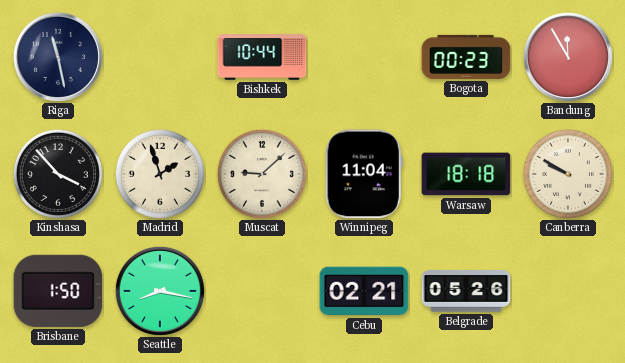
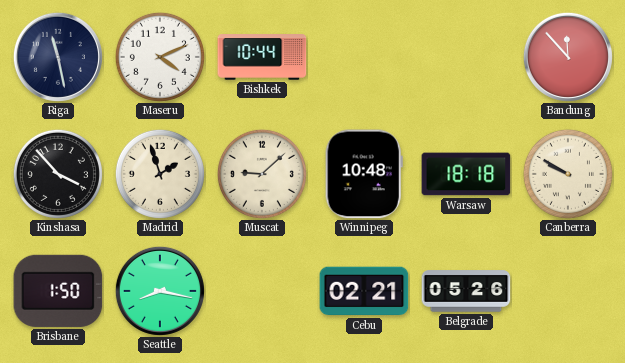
Maseru: none -> 4:11
Bogota: 00:23 -> none
Bandung: 11:55 -> 11:53
Winnipeg: 11:04 -> 10:48
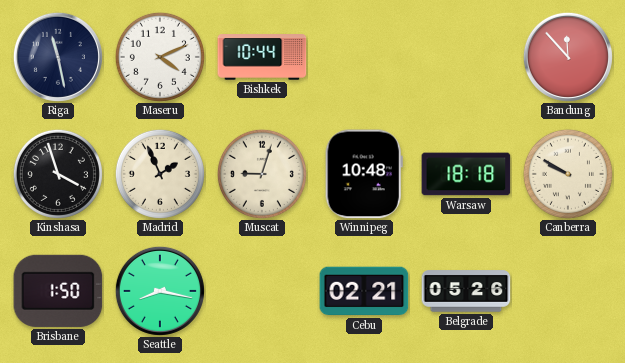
Kinshasa: 3:53 -> 3:57
Madrid: 1:57 -> 1:56
Muscat: 9:08 -> 9:03
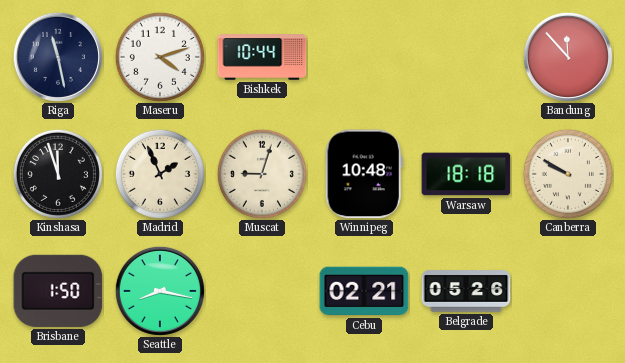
Maseru: 4:11 -> 4:12
Kinshasa: 3:57 -> 11:57
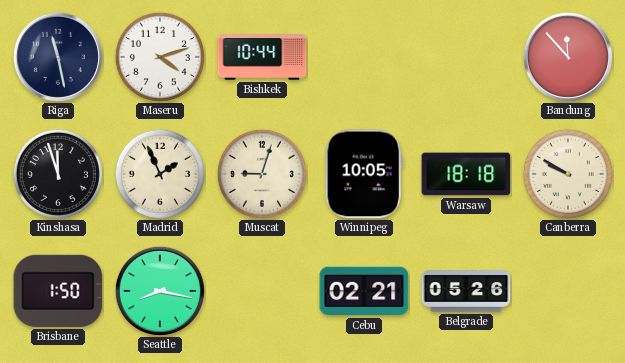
Winnipeg: 10:48 -> 10:05
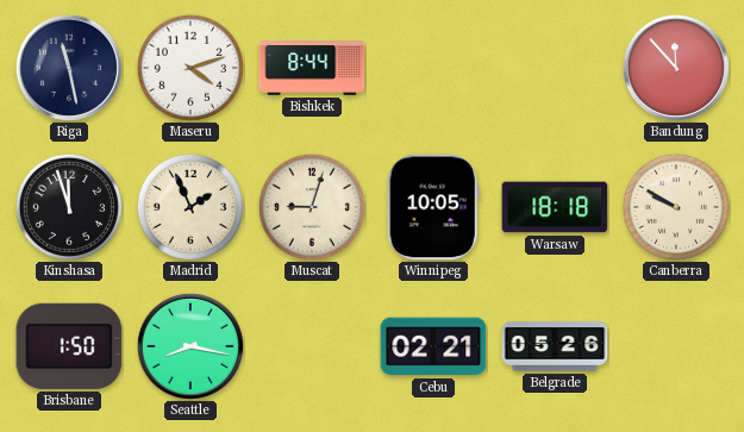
Bishkek: 10:44 -> 8:44
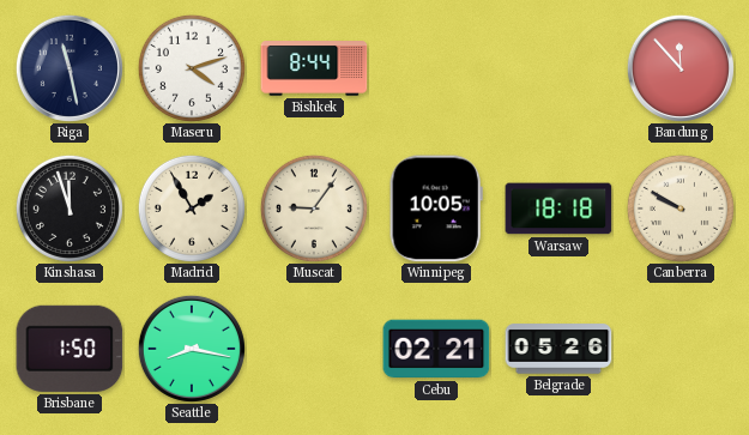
Madrid: 1:56 -> 1:55
Muscat: 9:03 -> 9:06
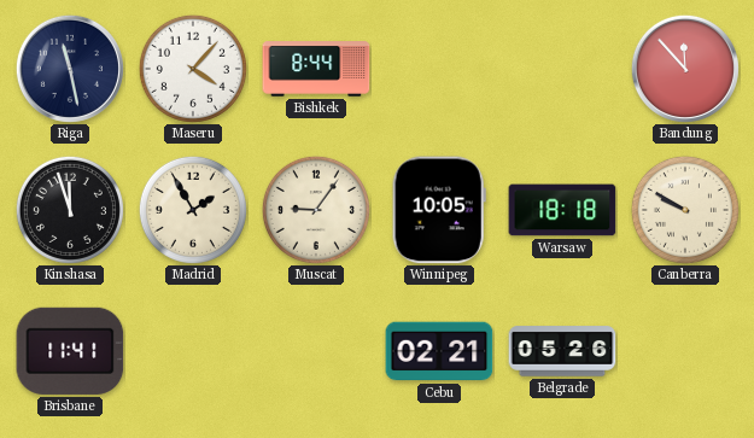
Maseru: 4:12 -> 4:07
Brisbane: 1:50 -> 11:41
Seattle: 8:17 -> none
